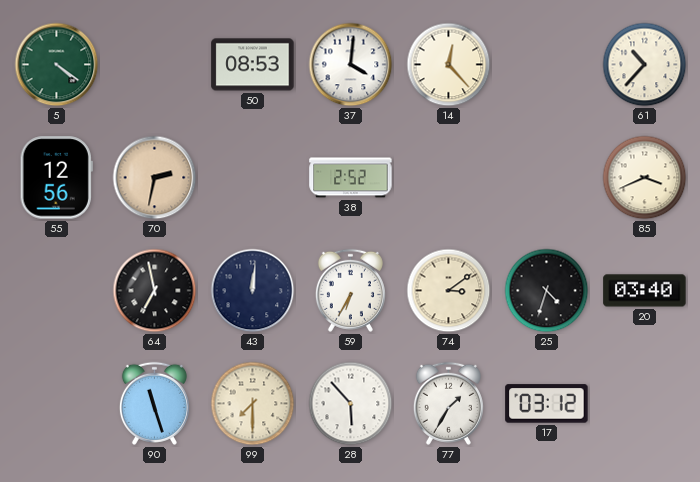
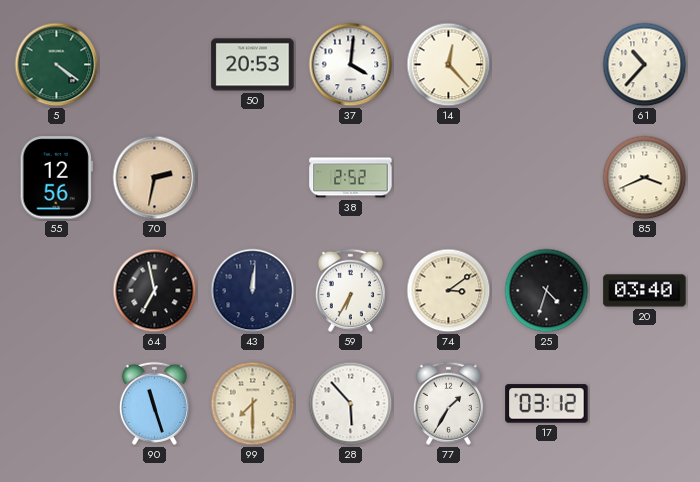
50: 08:53 -> 20:53
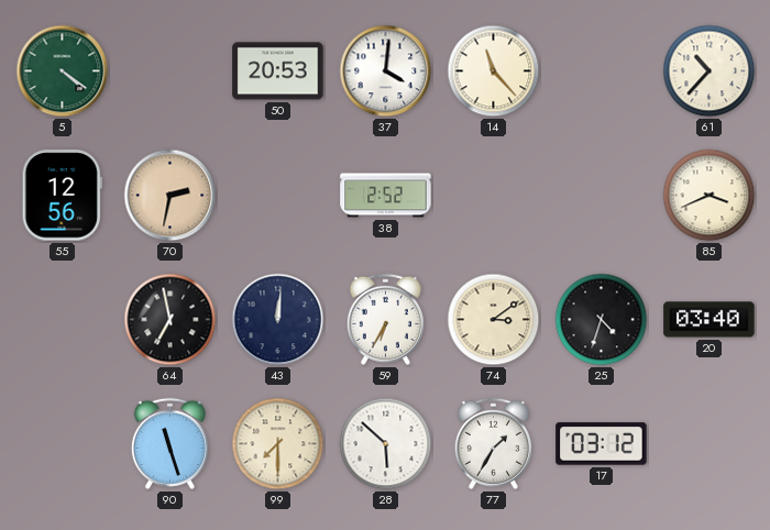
14: 12:23 -> 11:23
28: 5:53 -> 5:52
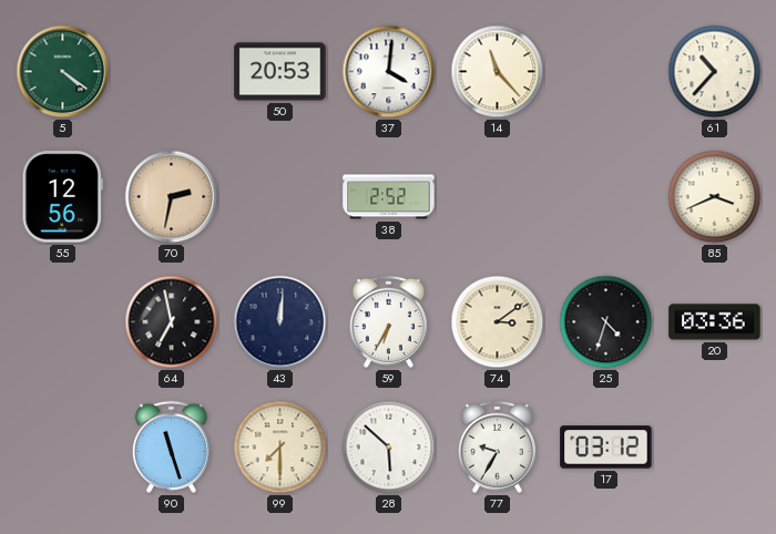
20: 03:40 -> 03:36
77: 1:35 -> 9:35
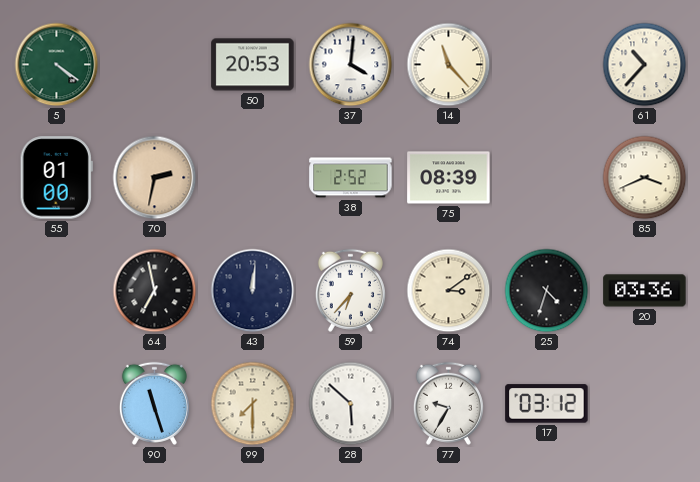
55: 12:56 -> 01:00
75: none -> 08:39
59: 6:35 -> 6:37
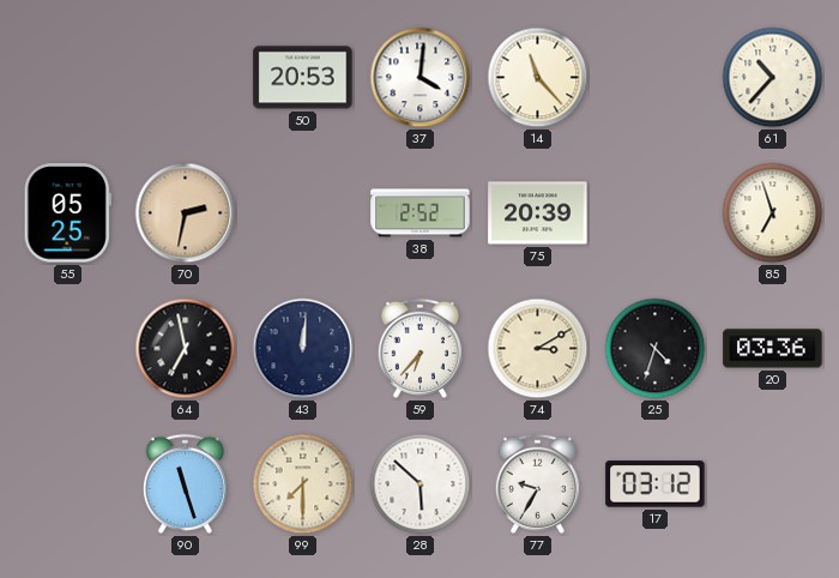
5: 4:21 -> none
55: 01:00 -> 05:25
75: 08:39 -> 20:39
85: 3:41 -> 6:57
74: 3:09 -> 3:10
